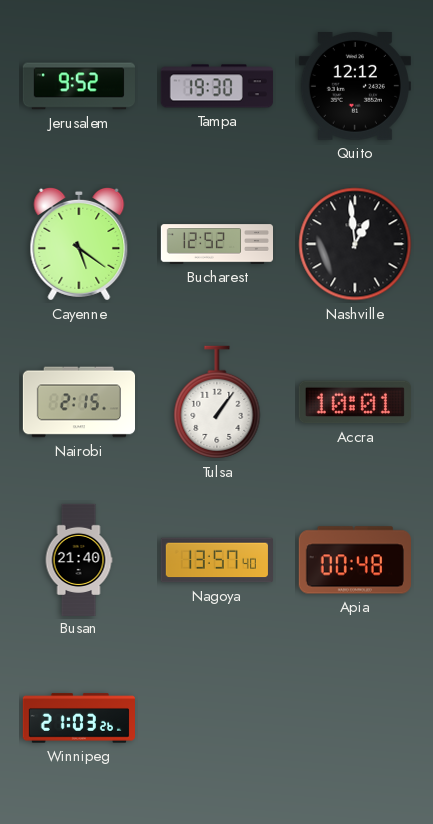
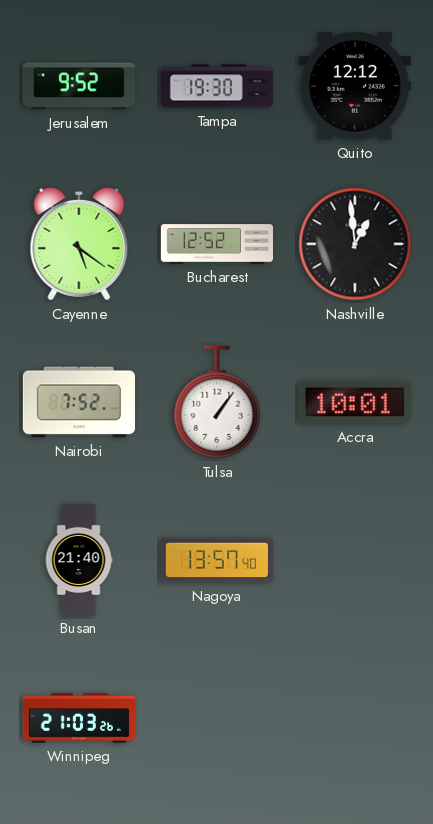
Nairobi: 2:15 -> 7:52
Apia: 00:48 -> none
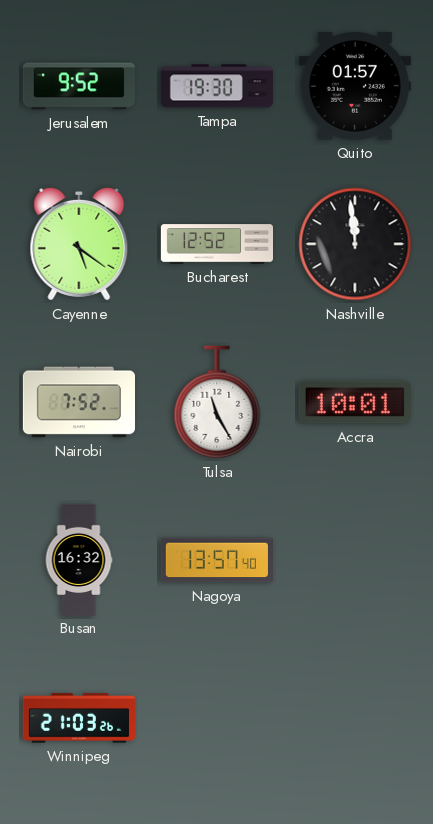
Quito: 12:12 -> 01:57
Nashville: 12:59 -> 11:59
Tulsa: 1:06 -> 11:25
Busan: 21:40 -> 16:32
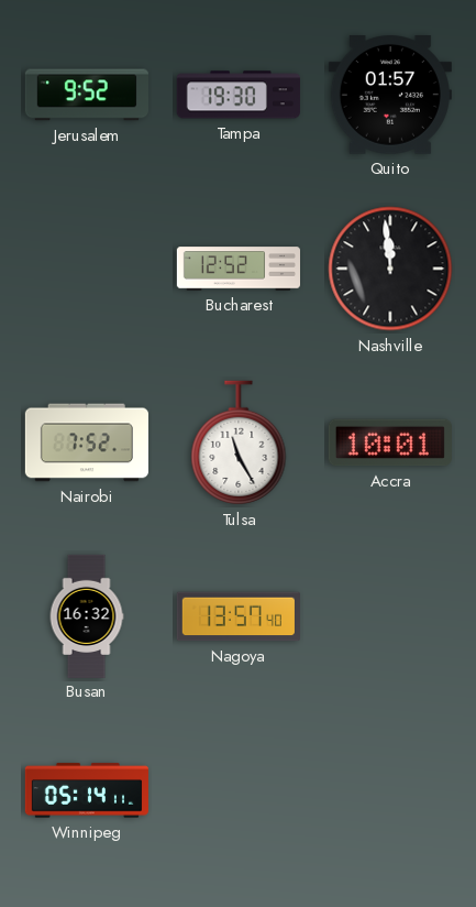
Cayenne: 5:21 -> none
Winnipeg: 21:03 -> 05:14
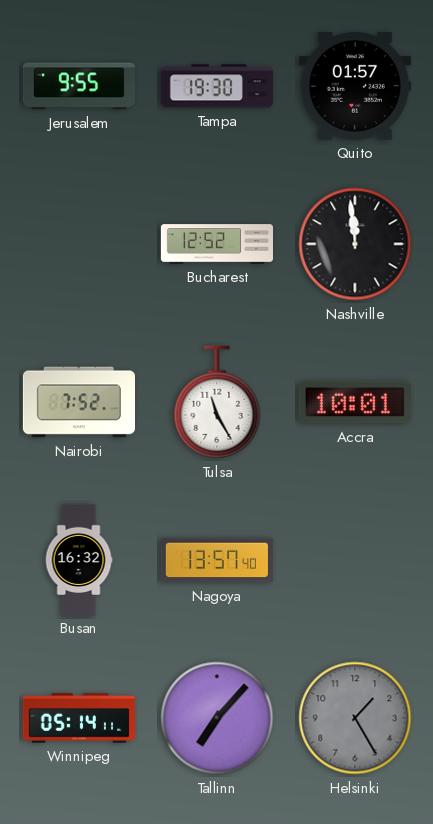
Jerusalem: 9:52 -> 9:55
Tallinn: none -> 7:07
Helsinki: none -> 1:25
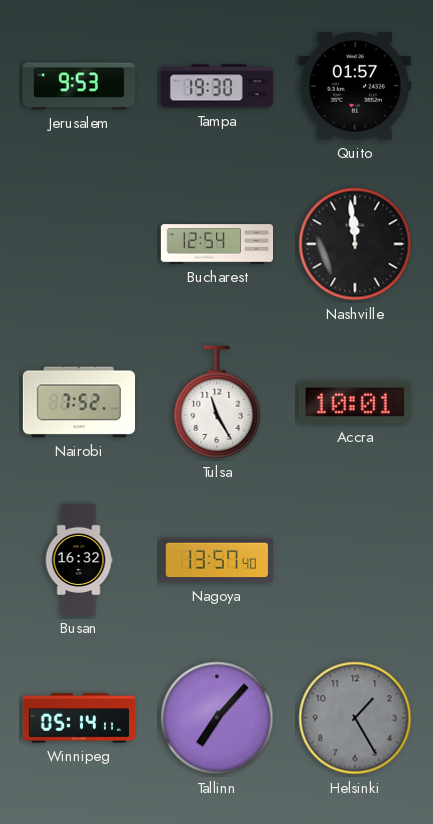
Jerusalem: 9:55 -> 9:53
Bucharest: 12:52 -> 12:54
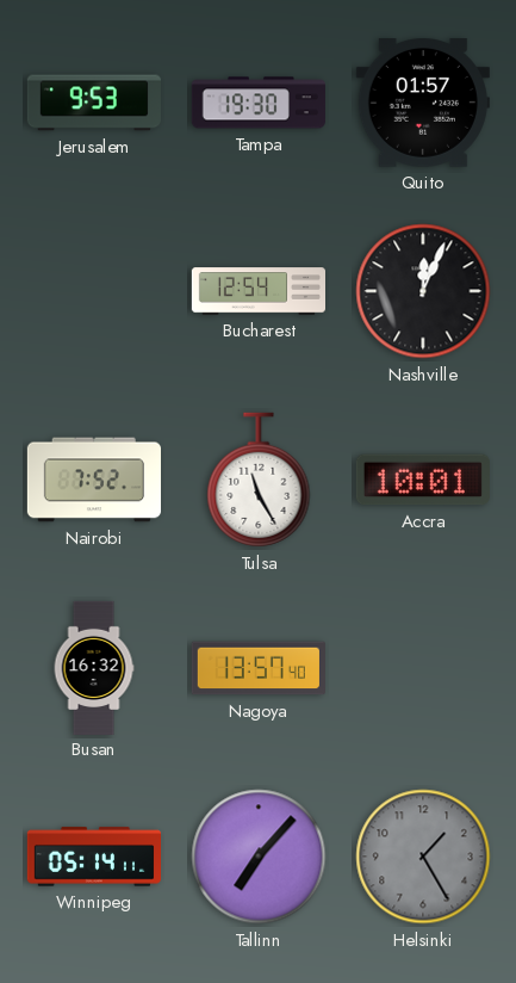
Nashville: 11:59 -> 12:04
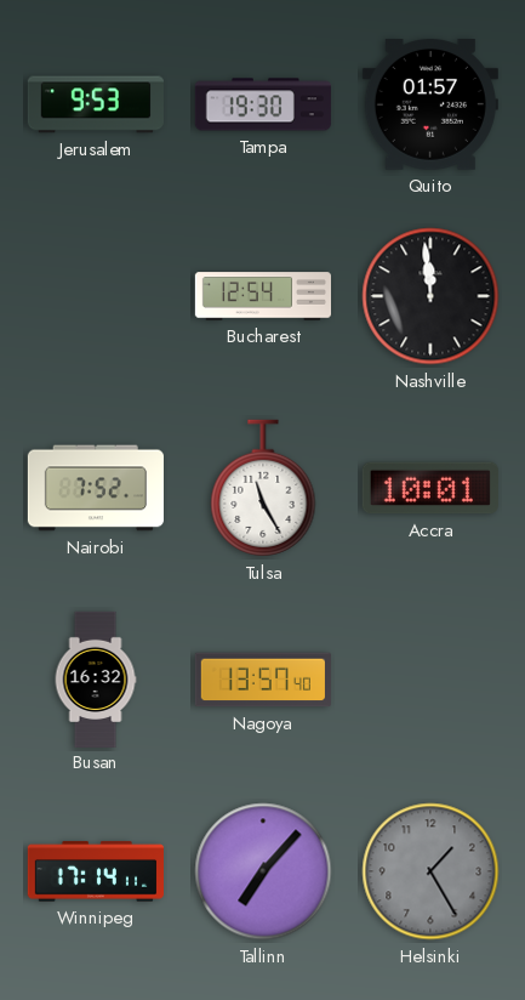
Nashville: 12:04 -> 11:59
Winnipeg: 05:14 -> 17:14
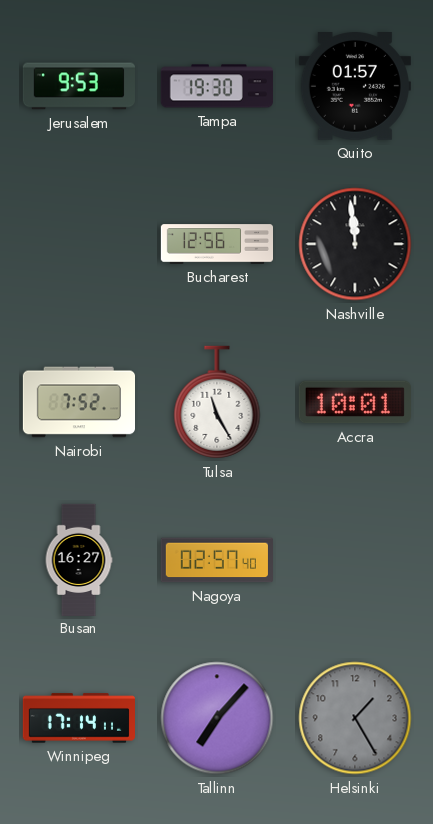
Bucharest: 12:54 -> 12:56
Busan: 16:32 -> 16:27
Nagoya: 13:57 -> 02:57
